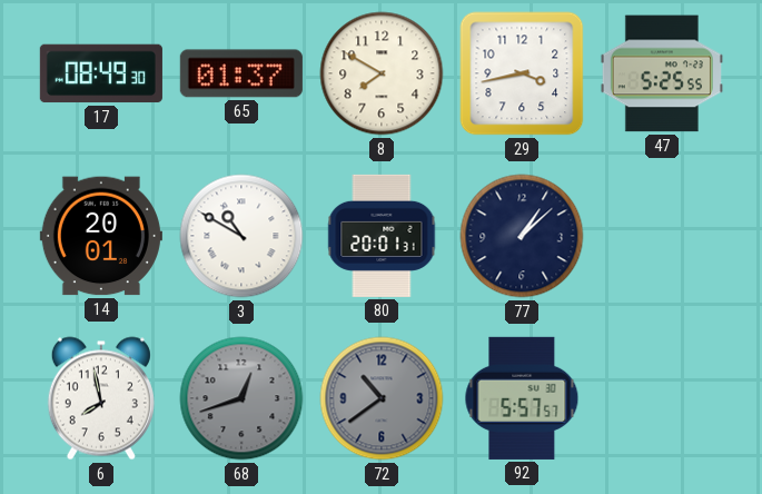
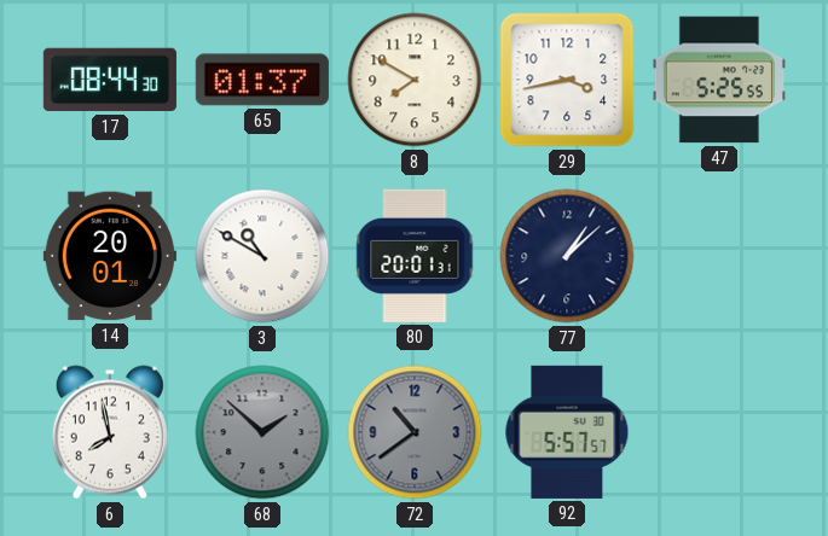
17: 08:49 -> 08:44
68: 12:42 -> 1:52
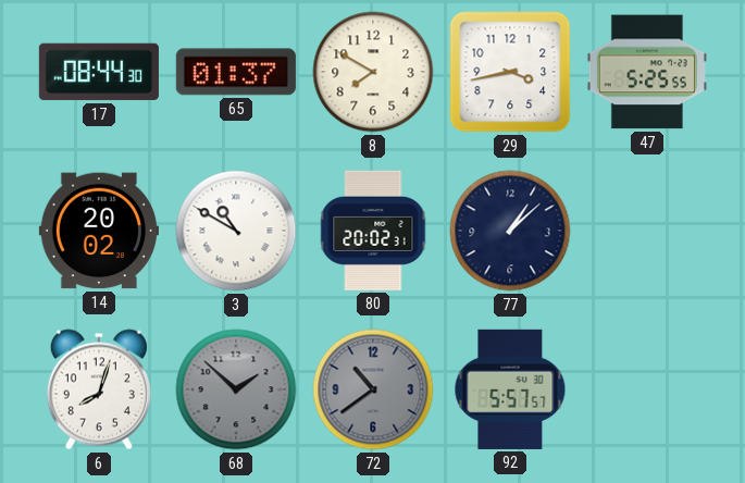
14: 20:01 -> 20:02
80: 20:01 -> 20:02
6: 7:58 -> 8:03
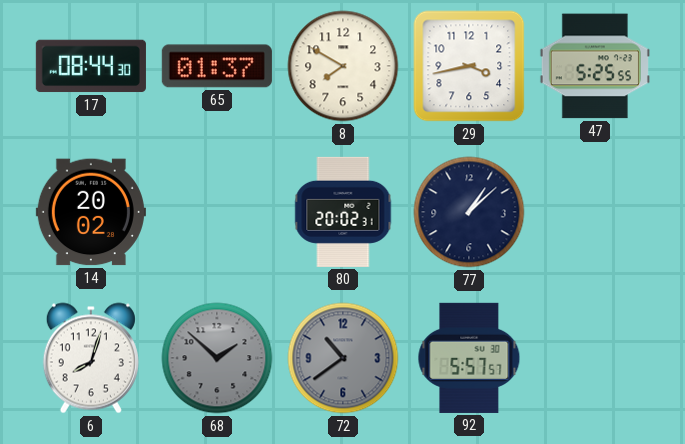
3: 10:50 -> none
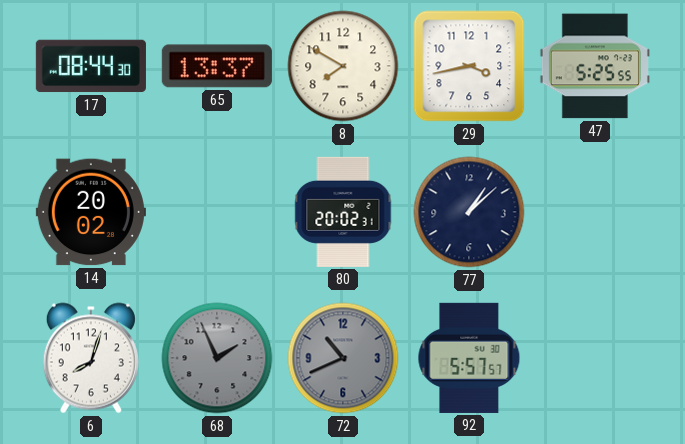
65: 01:37 -> 13:37
68: 1:52 -> 1:56
72: 10:39 -> 10:41
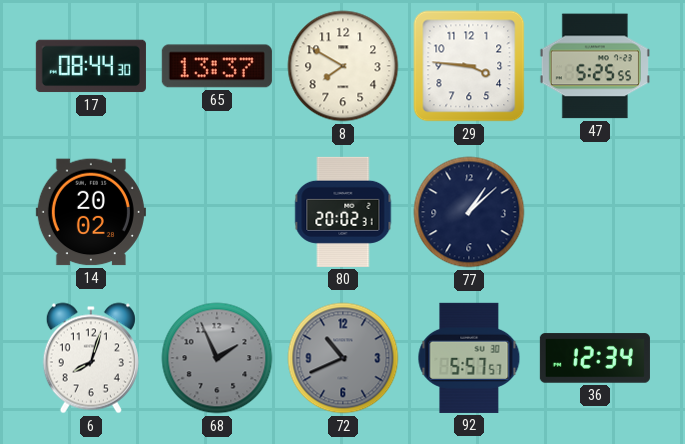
29: 3:43 -> 3:46
36: none -> 12:34
